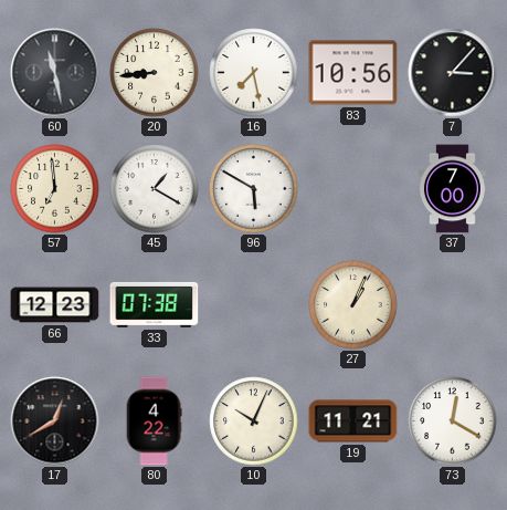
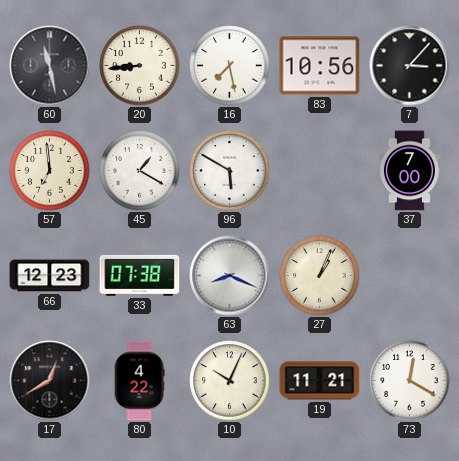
63: none -> 8:19
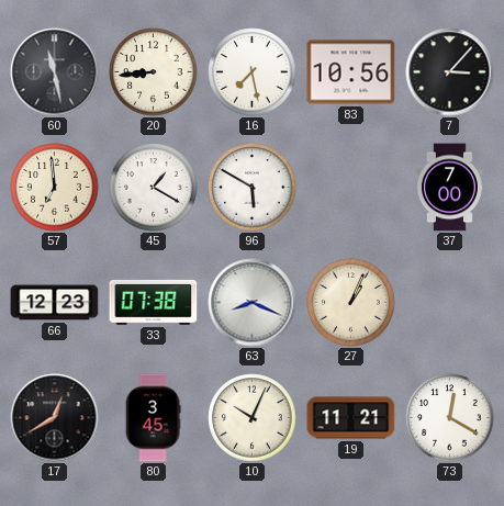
80: 4:22 -> 3:45
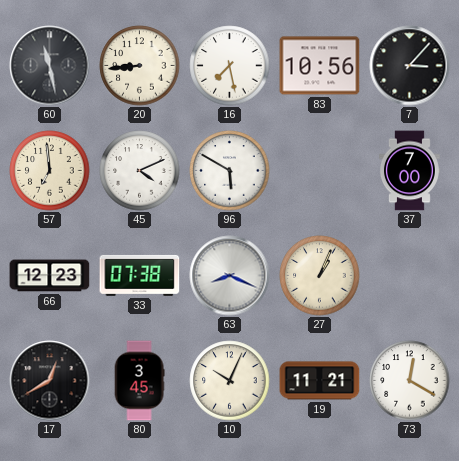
45: 1:20 -> 4:11
